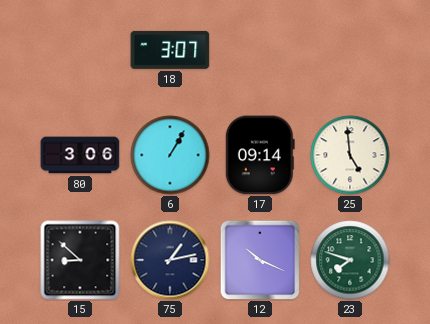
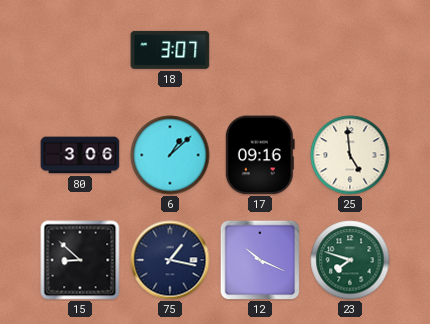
6: 1:05 -> 1:08
17: 09:14 -> 09:16
75: 1:13 -> 1:17
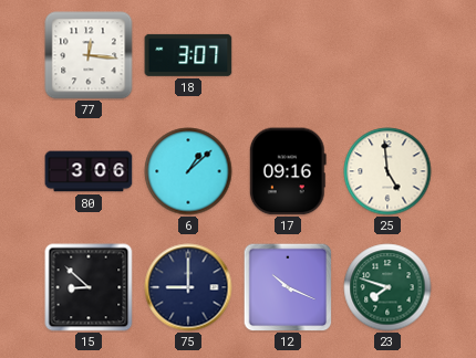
77: none -> 12:16
75: 1:17 -> 9:00
